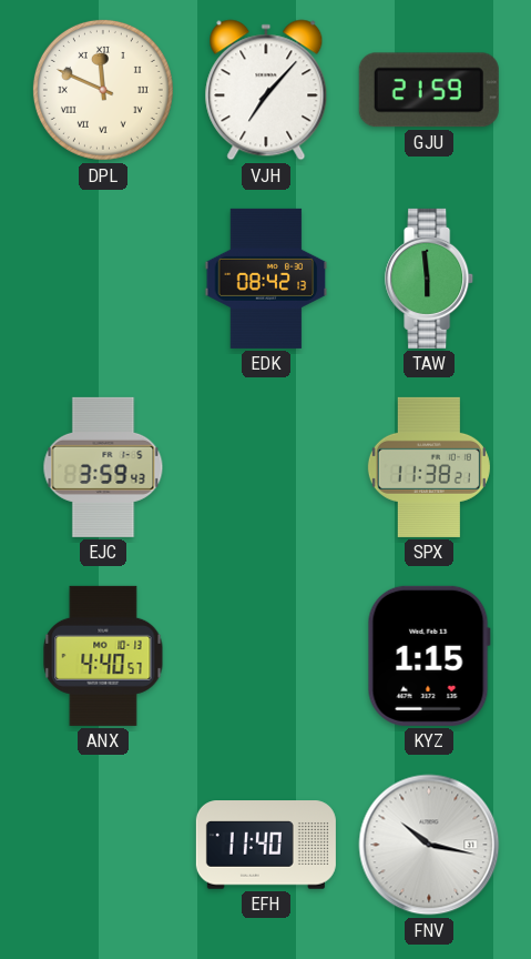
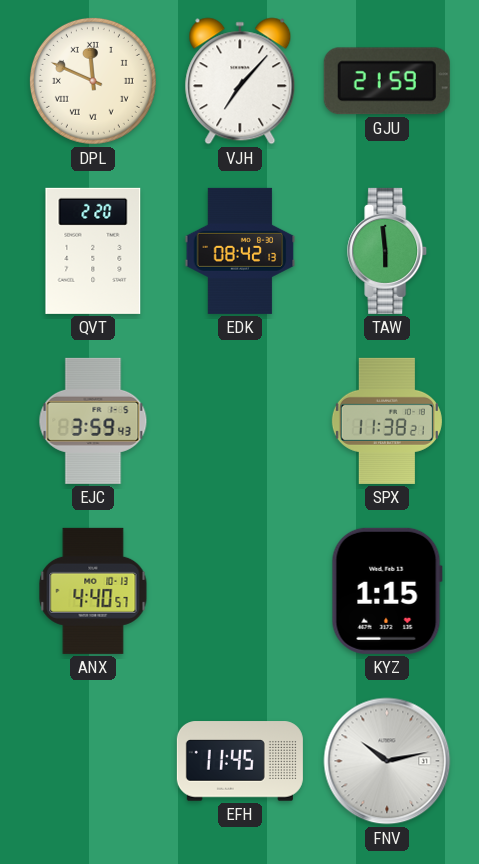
QVT: none -> 2:20
EFH: 11:40 -> 11:45
FNV: 10:17 -> 10:13
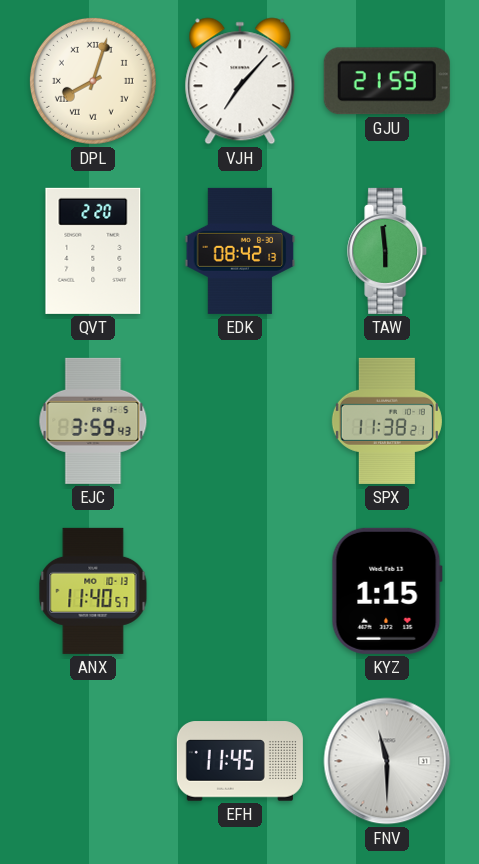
DPL: 11:49 -> 8:03
ANX: 4:40 -> 11:40
FNV: 10:13 -> 11:30
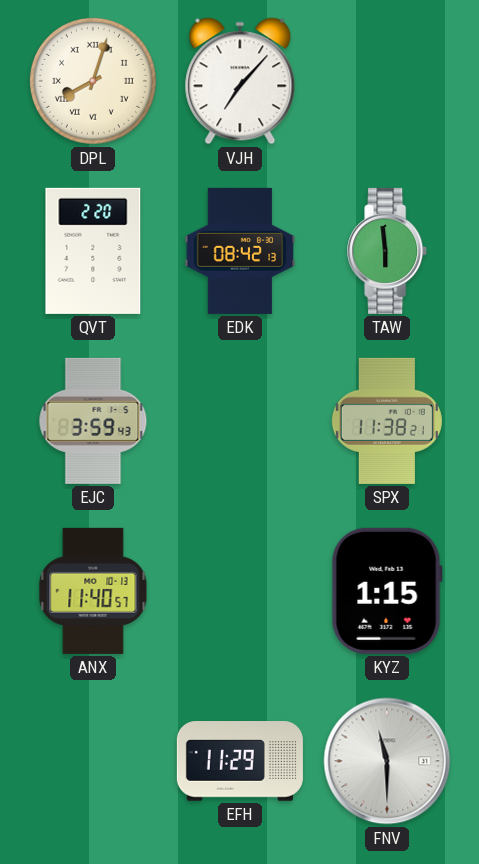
GJU: 21:59 -> none
EFH: 11:45 -> 11:29
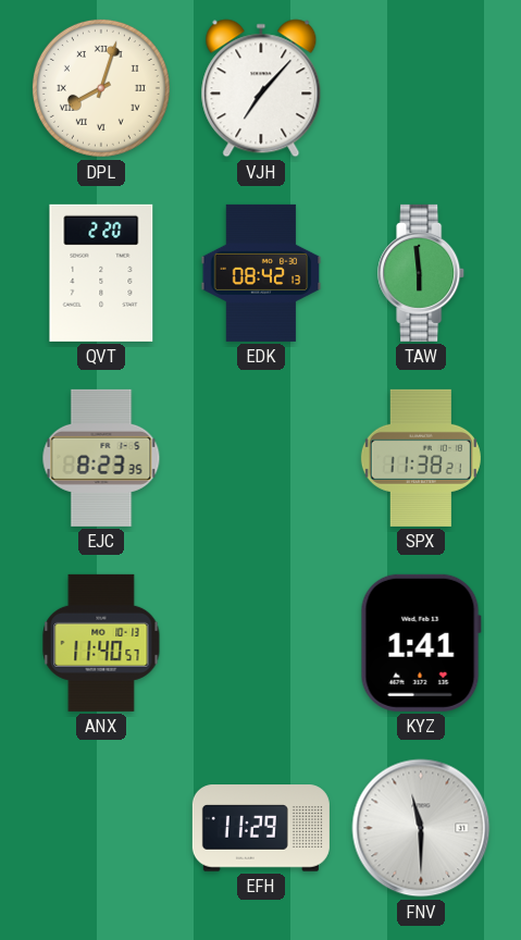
EJC: 3:59 -> 8:23
KYZ: 1:15 -> 1:41
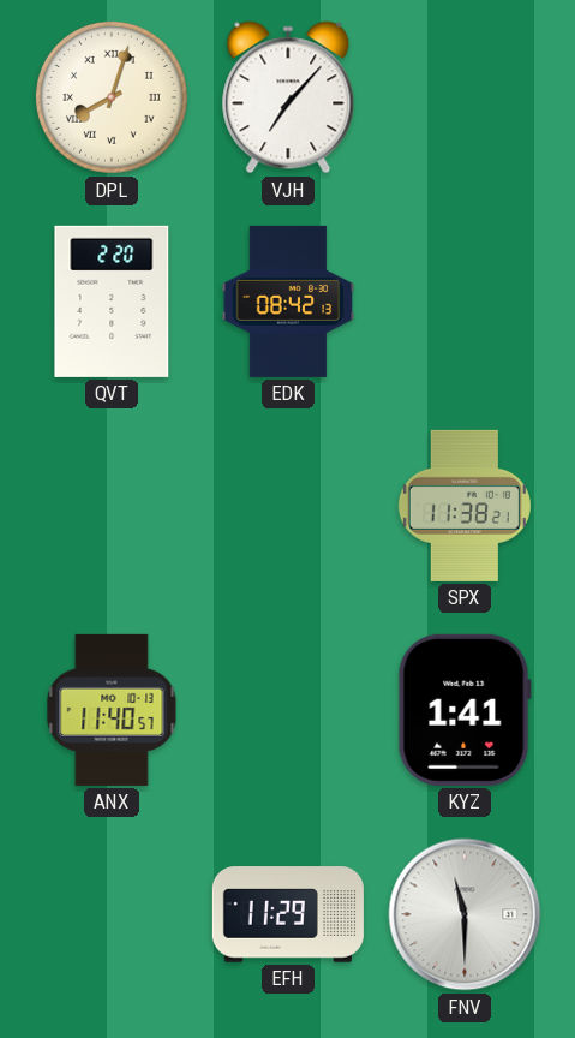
TAW: 5:59 -> none
EJC: 8:23 -> none
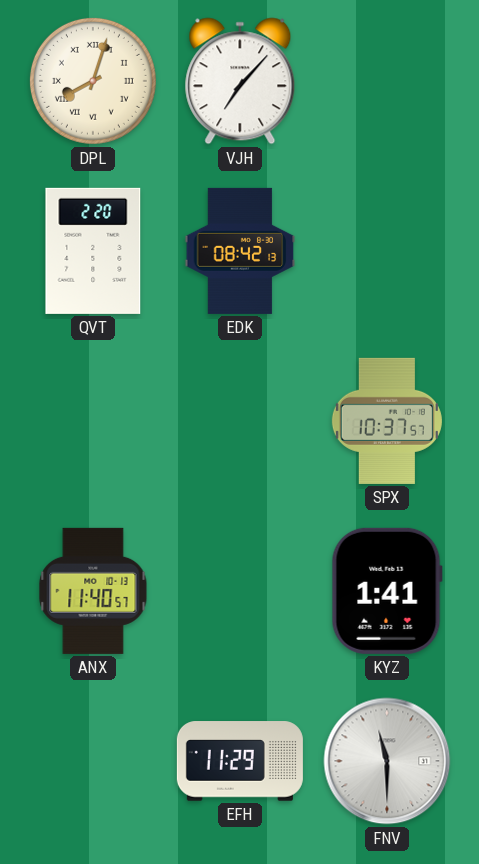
SPX: 11:38 -> 10:37
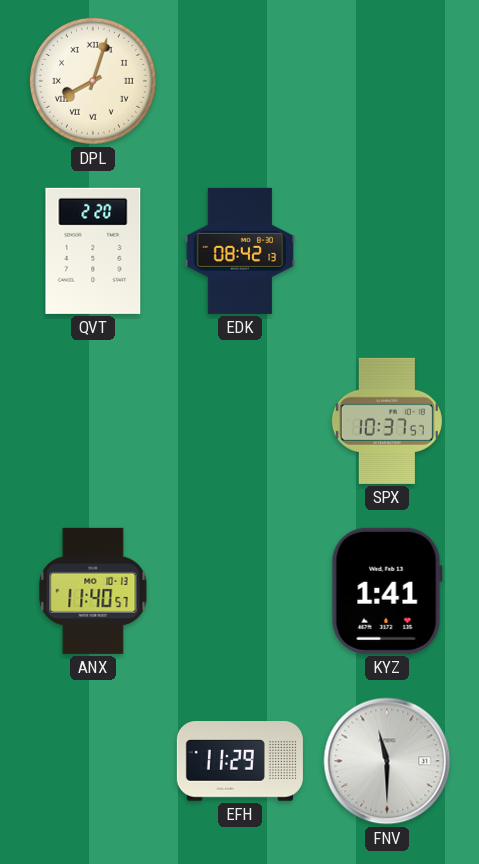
VJH: 7:07 -> none
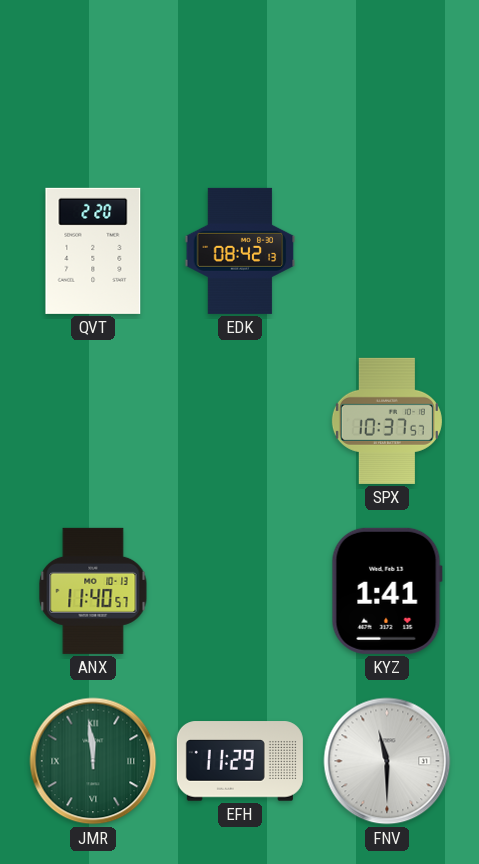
DPL: 8:03 -> none
JMR: none -> 11:59
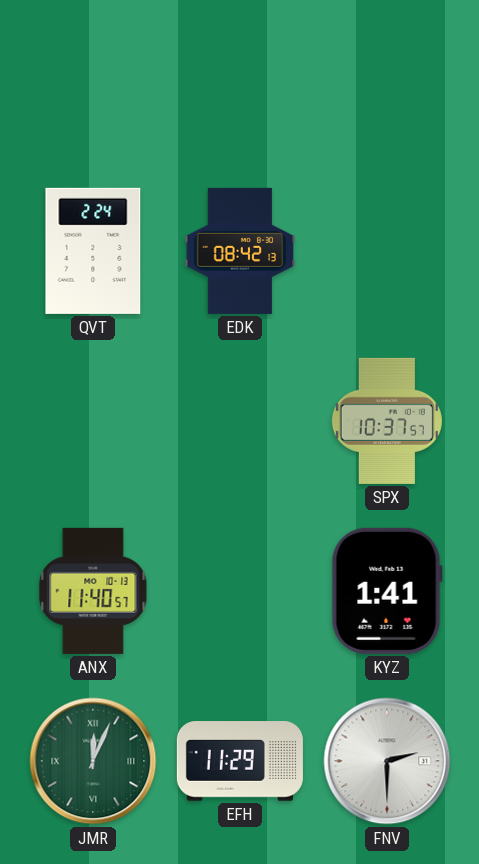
QVT: 2:20 -> 2:24
JMR: 11:59 -> 12:04
FNV: 11:30 -> 2:30
